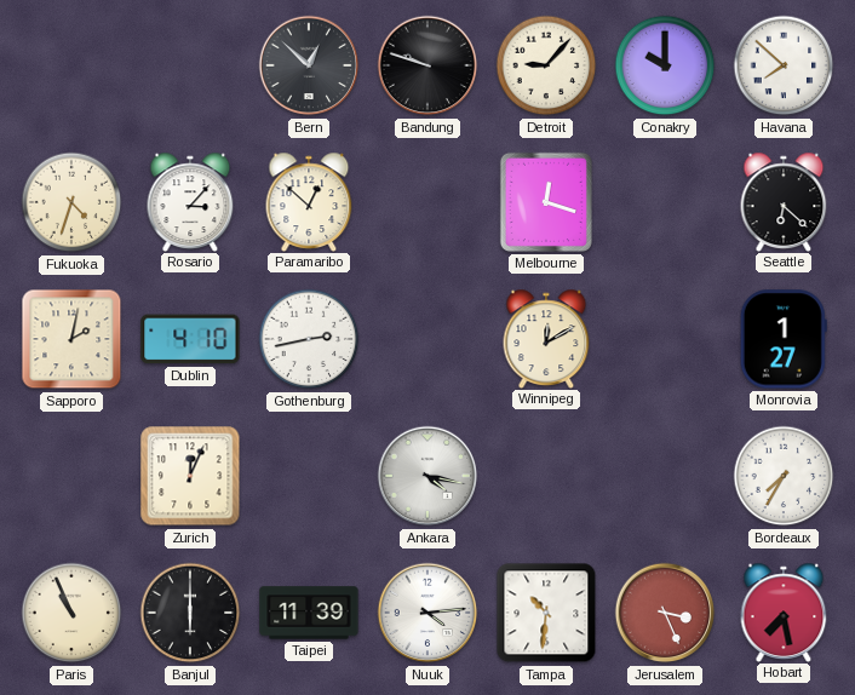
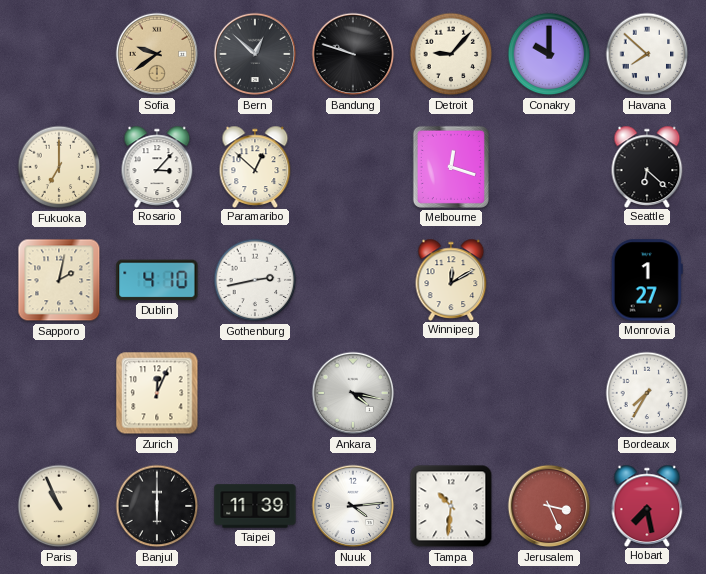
Sofia: none -> 9:39
Fukuoka: 4:33 -> 7:00
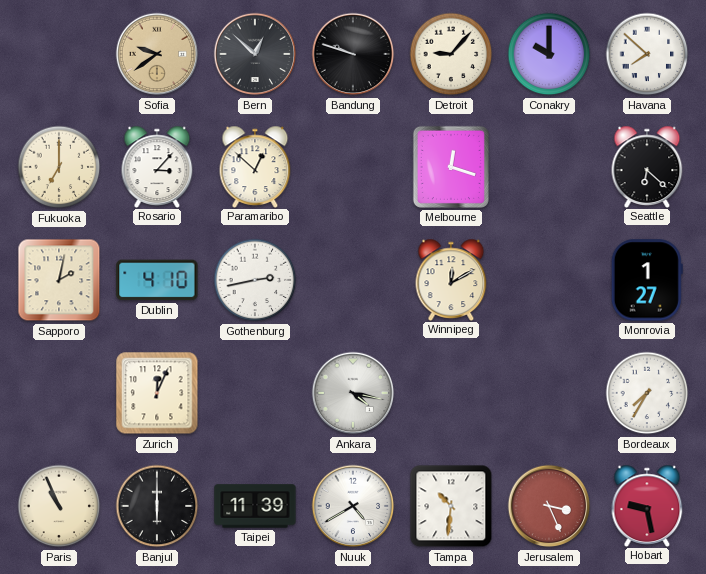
Nuuk: 4:14 -> 4:40
Hobart: 7:28 -> 9:28
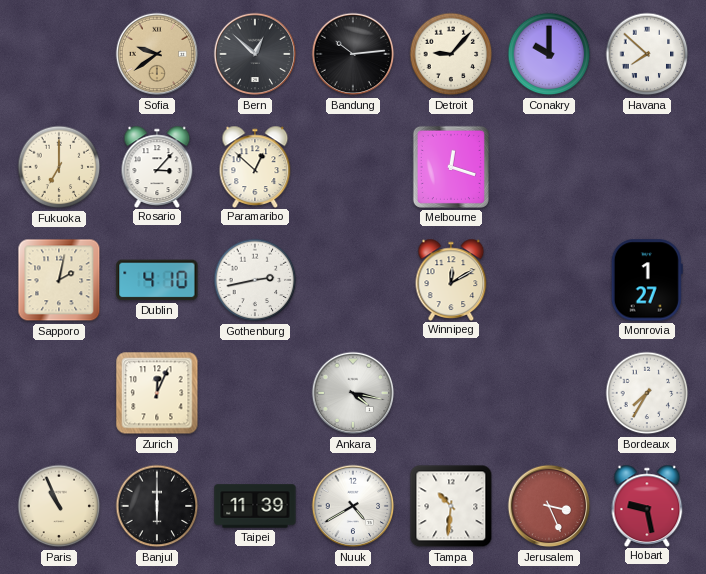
Bandung: 9:48 -> 10:14
Seattle: 6:22 -> none
